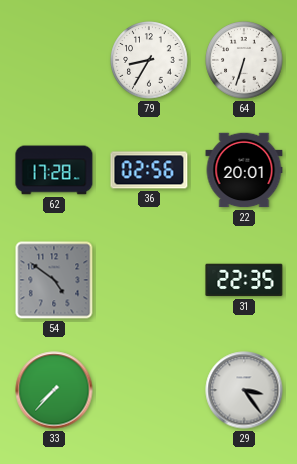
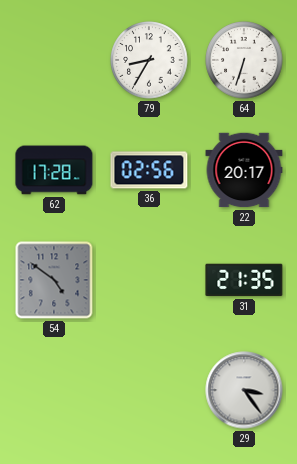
22: 20:01 -> 20:17
31: 22:35 -> 21:35
33: 7:37 -> none
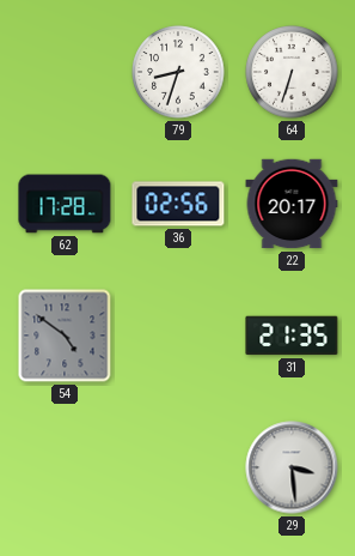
79: 8:35 -> 8:33
29: 3:24 -> 3:29
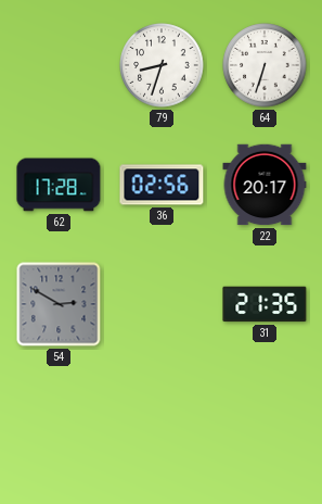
54: 4:51 -> 2:50
29: 3:29 -> none
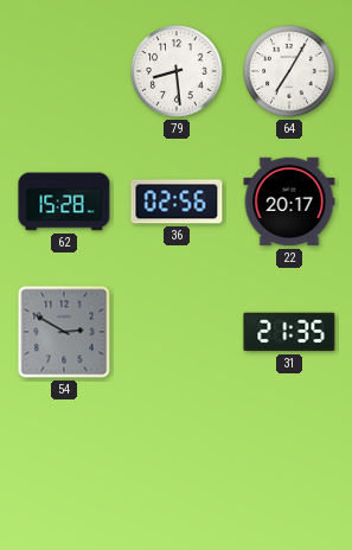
79: 8:33 -> 8:29
64: 6:33 -> 7:05
62: 17:28 -> 15:28
